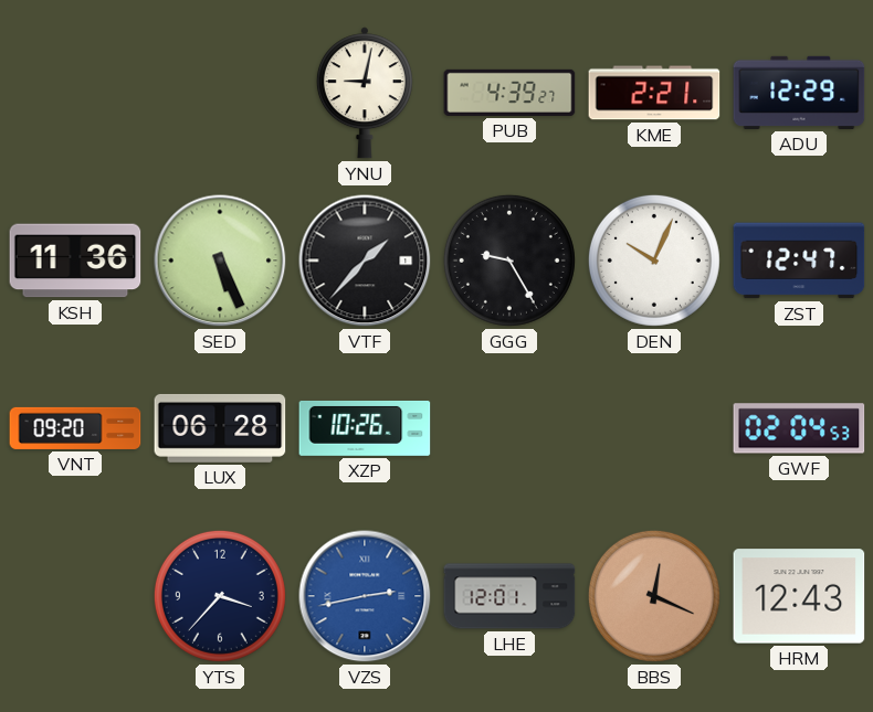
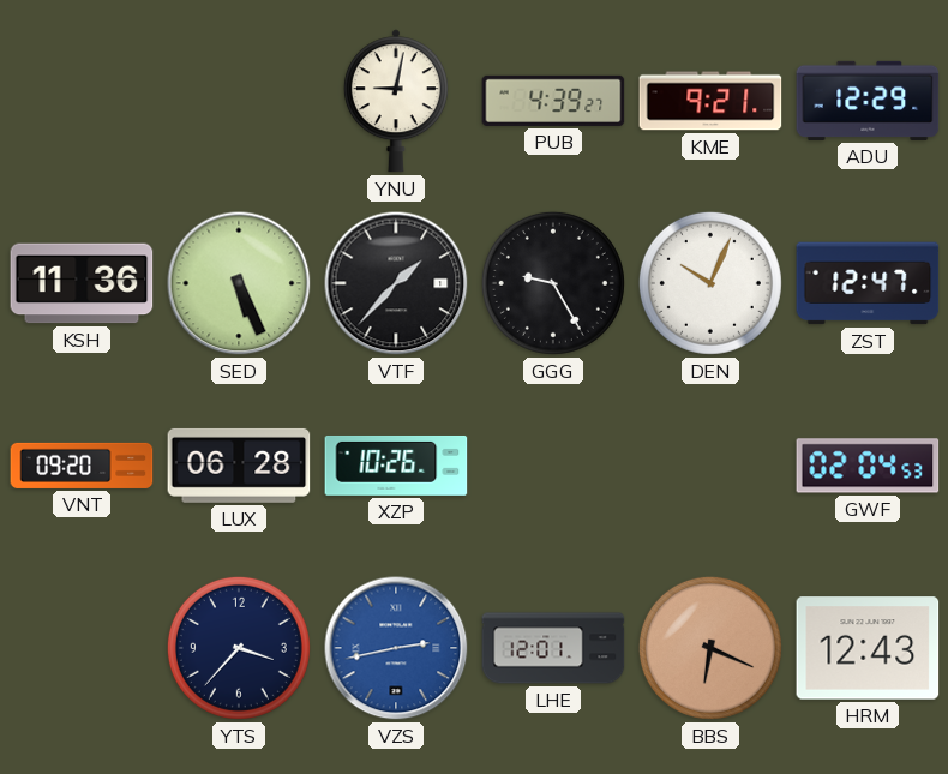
KME: 2:21 -> 9:21
BBS: 12:19 -> 6:19
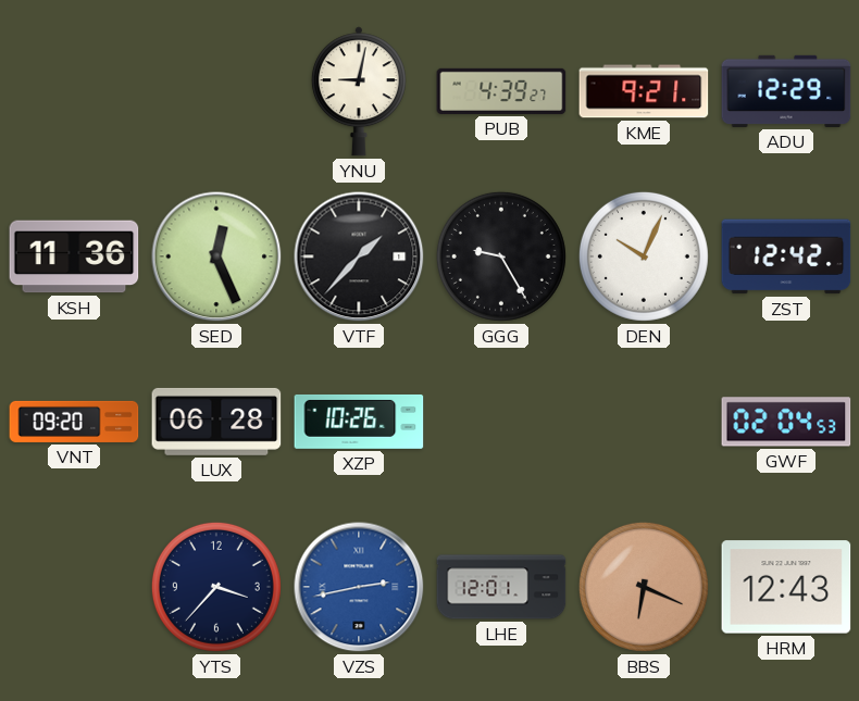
SED: 5:26 -> 12:26
ZST: 12:47 -> 12:42
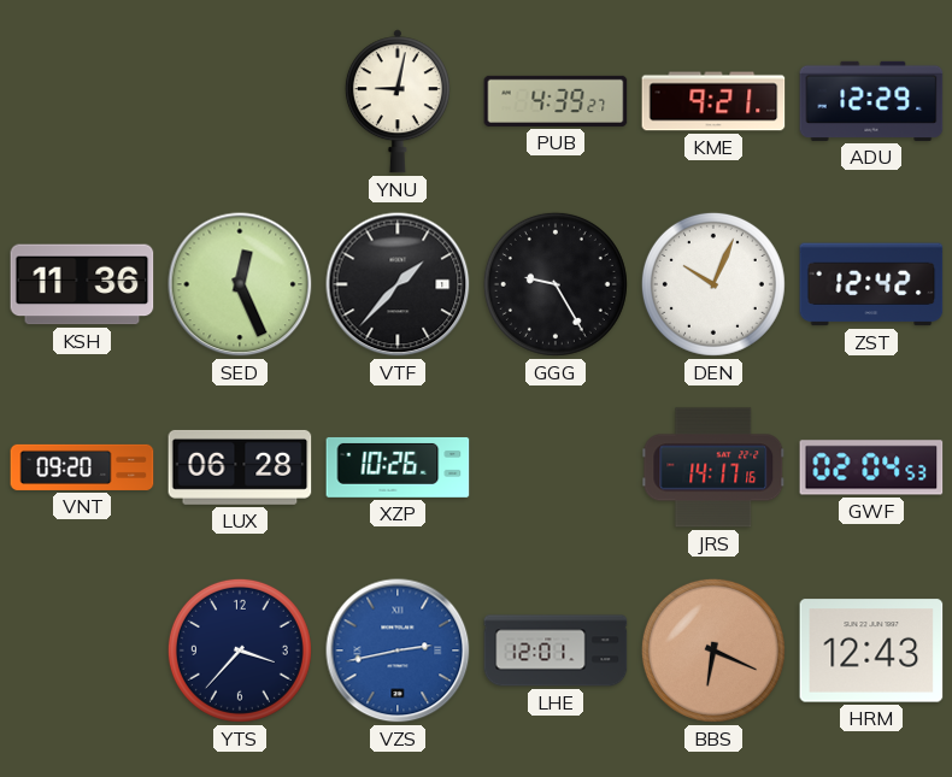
JRS: none -> 14:17
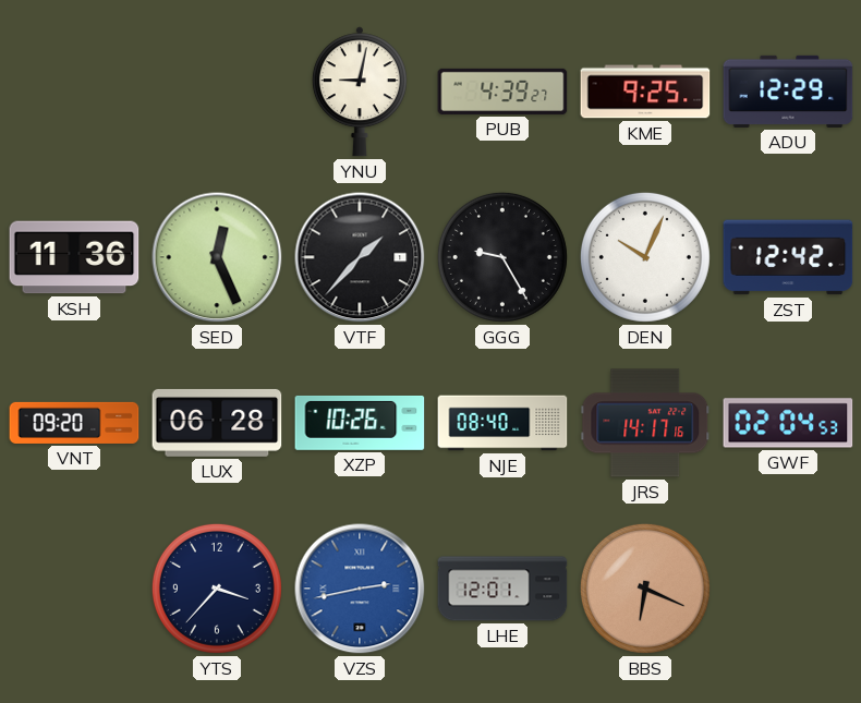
KME: 9:21 -> 9:25
NJE: none -> 08:40
HRM: 12:43 -> none
